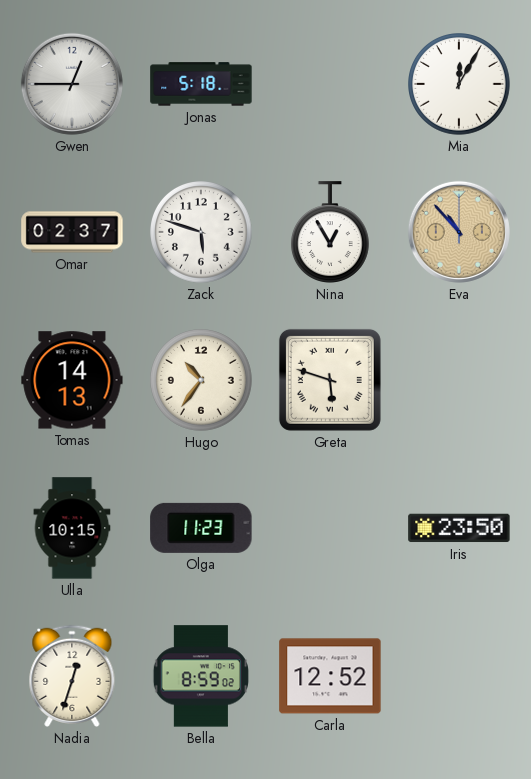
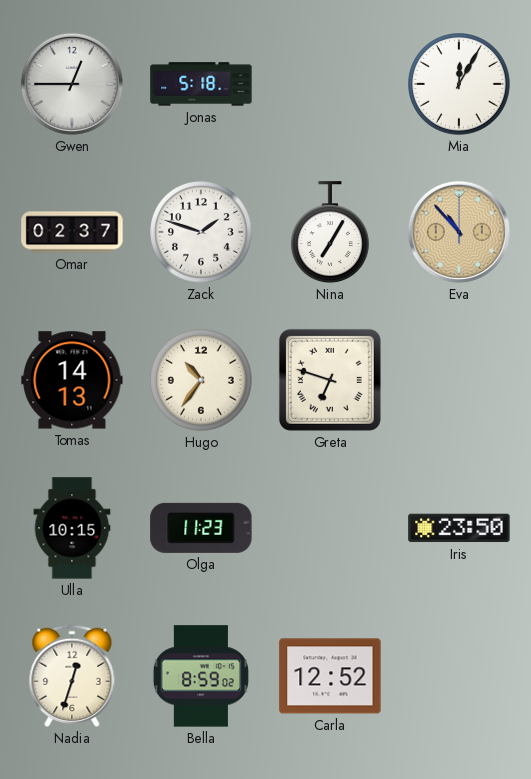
Zack: 5:48 -> 1:48
Nina: 12:55 -> 7:05
Greta: 5:48 -> 6:48
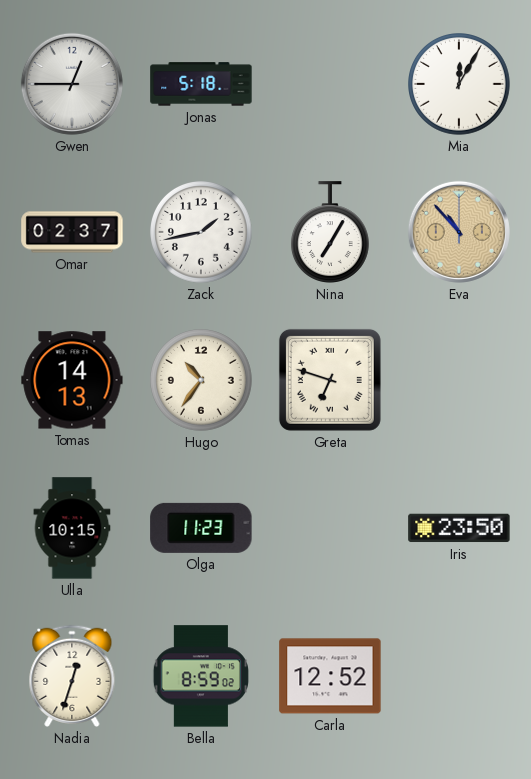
Zack: 1:48 -> 1:43
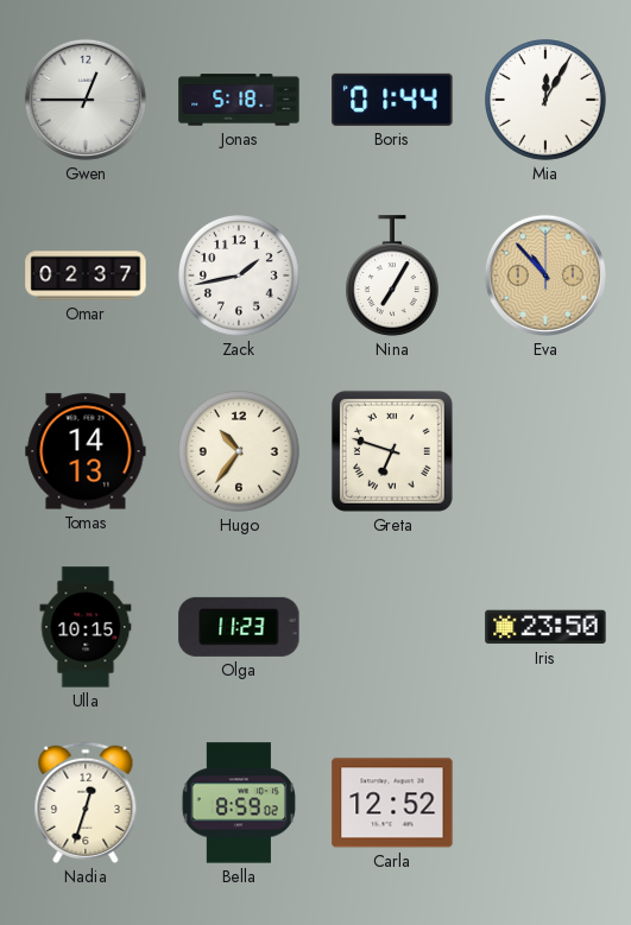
Boris: none -> 01:44
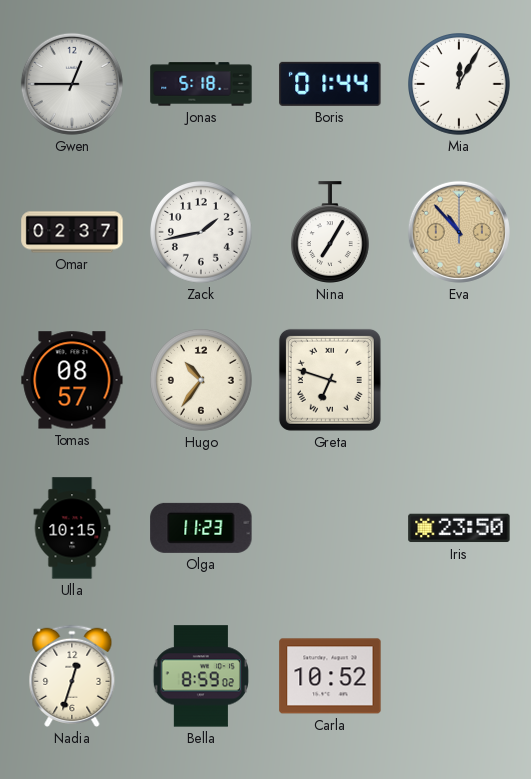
Tomas: 14:13 -> 08:57
Carla: 12:52 -> 10:52
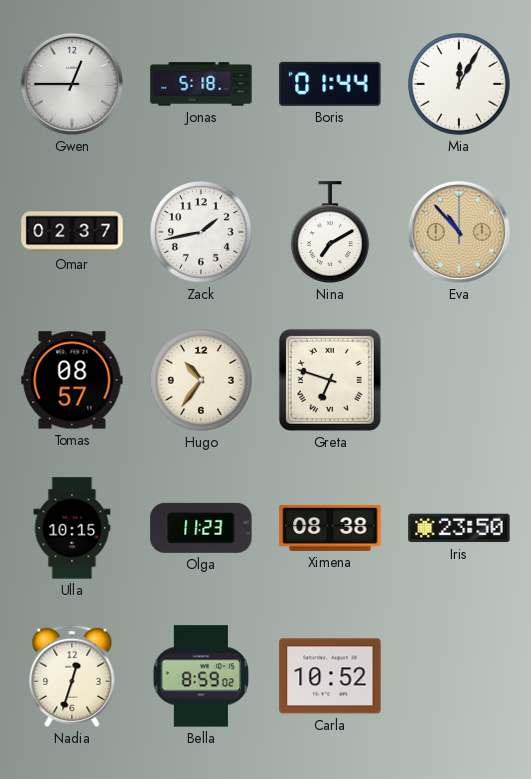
Nina: 7:05 -> 7:10
Ximena: none -> 08:38
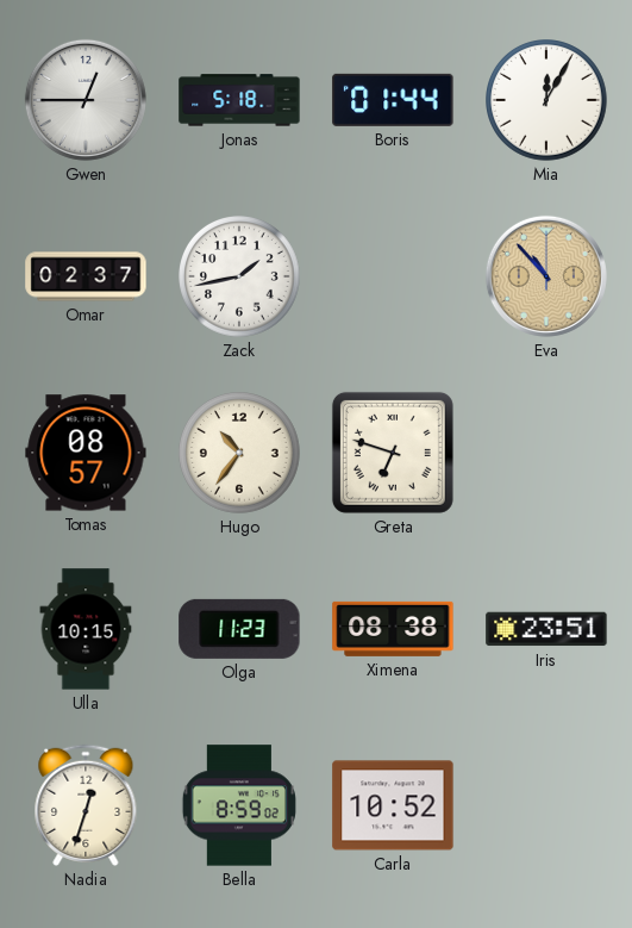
Nina: 7:10 -> none
Iris: 23:50 -> 23:51
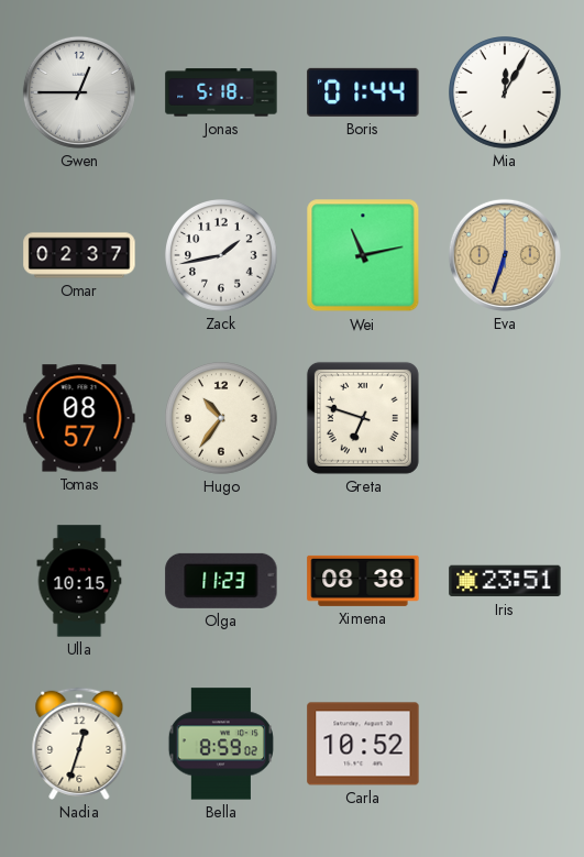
Wei: none -> 11:13
Eva: 10:53 -> 6:33
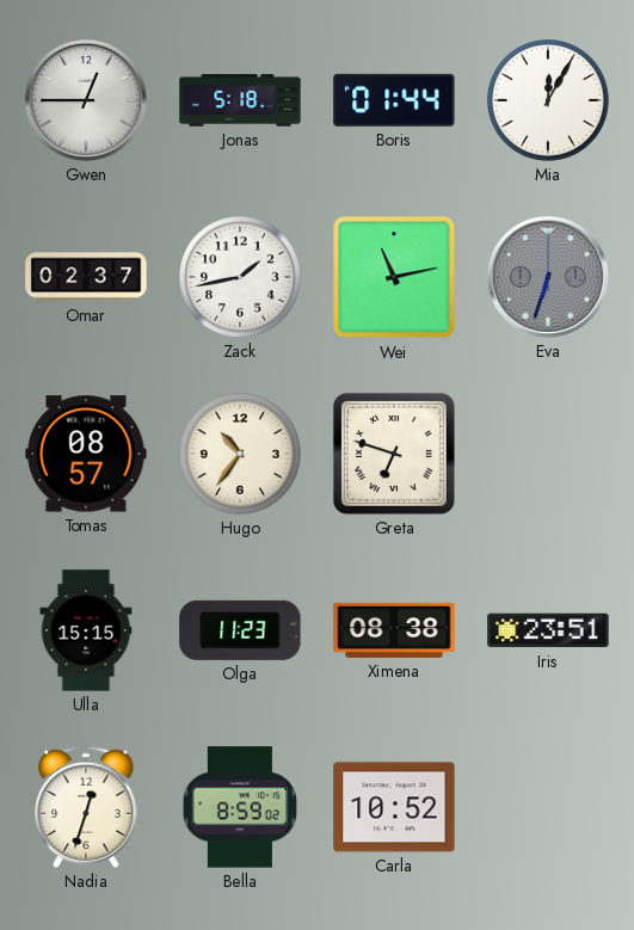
Eva dial: champagne -> grey
Ulla: 10:15 -> 15:15
